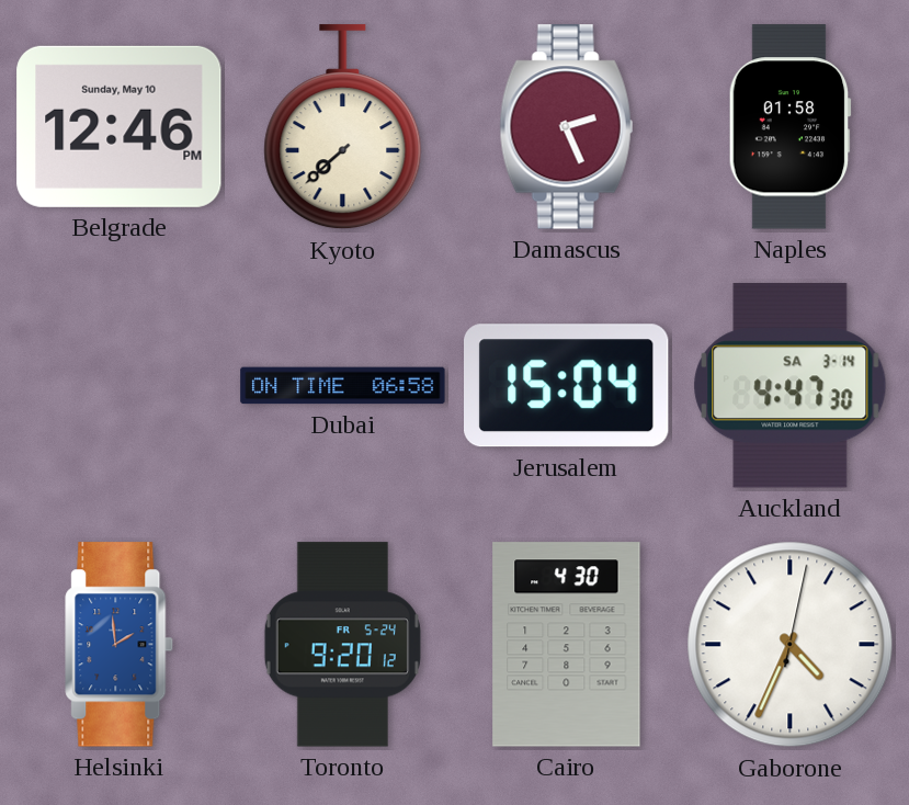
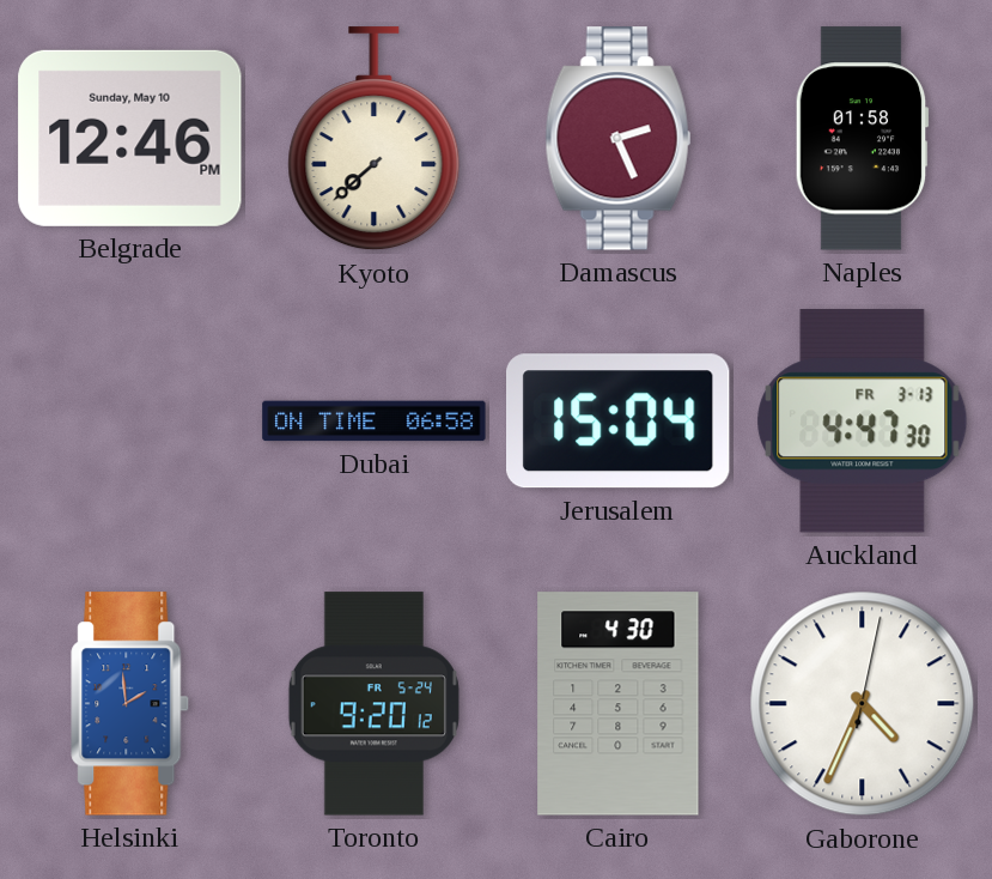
Auckland date: SA 3-14 -> FR 3-13
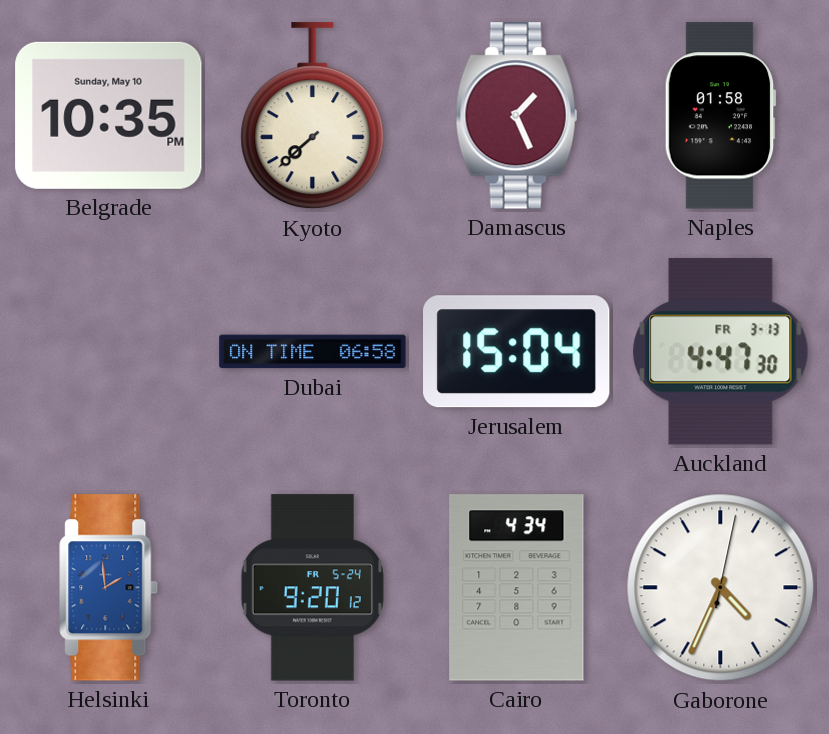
Belgrade: 12:46 -> 10:35
Damascus: 2:26 -> 1:26
Cairo: 4:30 -> 4:34
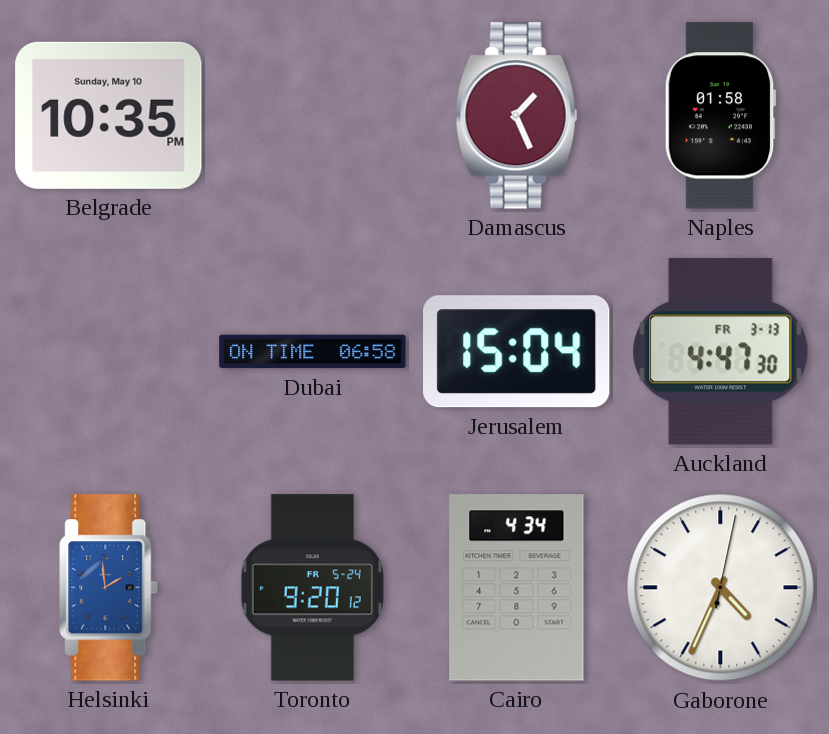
Kyoto: 7:38 -> none
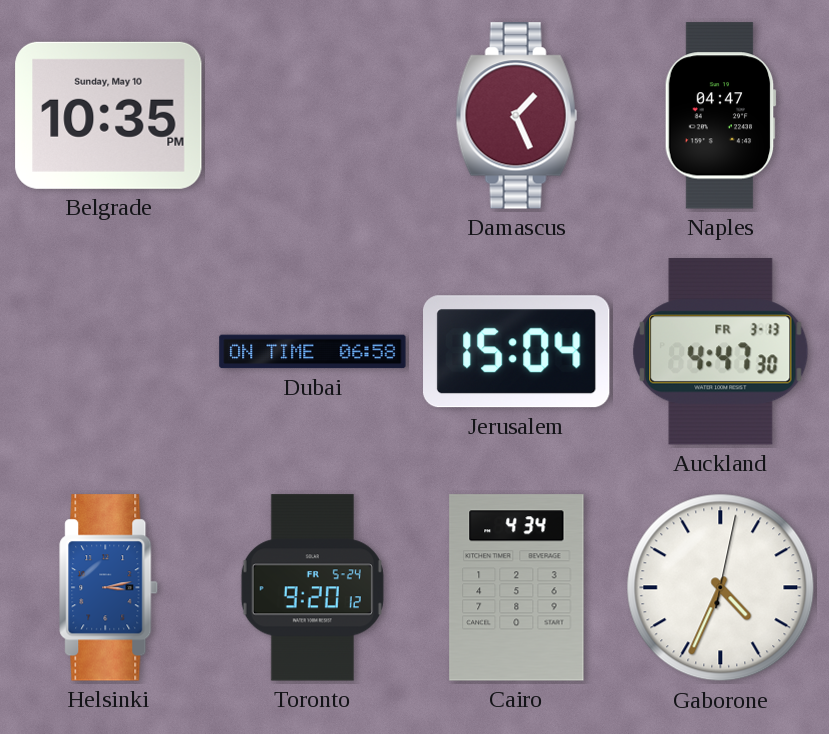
Naples: 01:58 -> 04:47
Helsinki: 1:59 -> 3:13
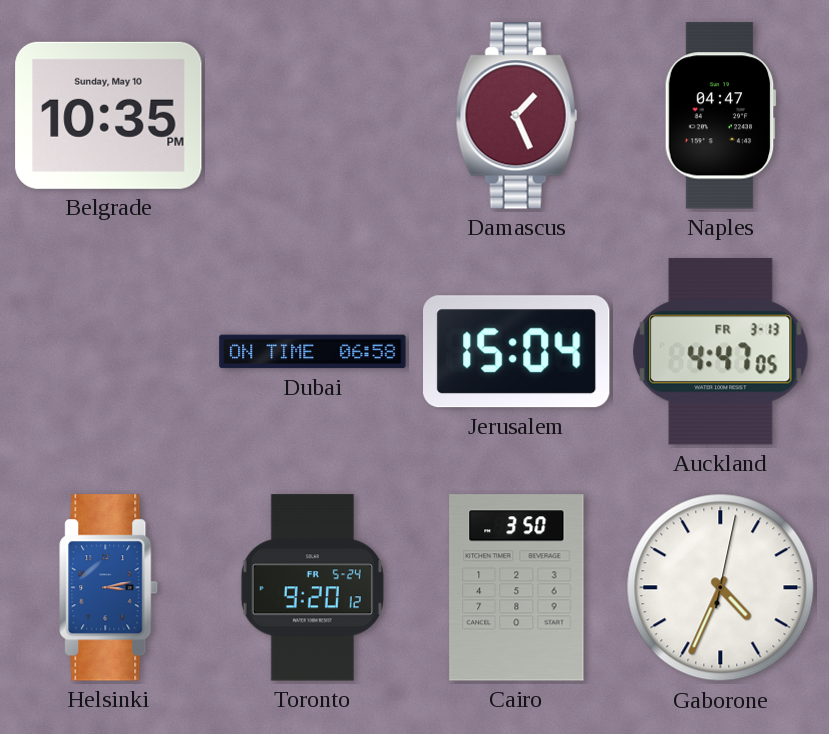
Auckland: 4:47:30 -> 4:47:05
Cairo: 4:34 -> 3:50
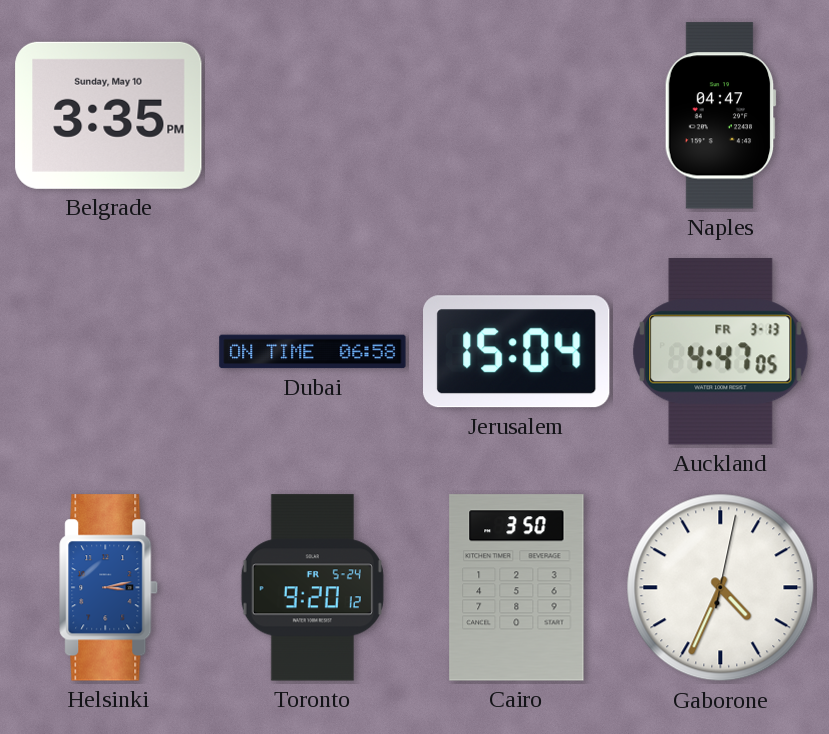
Belgrade: 10:35 -> 3:35
Damascus: 1:26 -> none
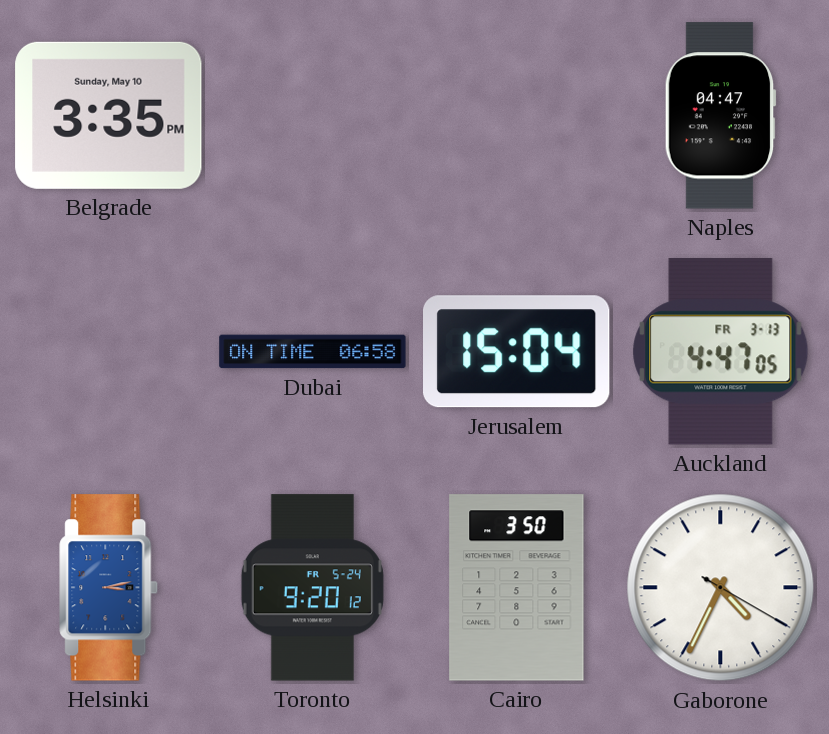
Gaborone: 4:34:02 -> 4:34:20
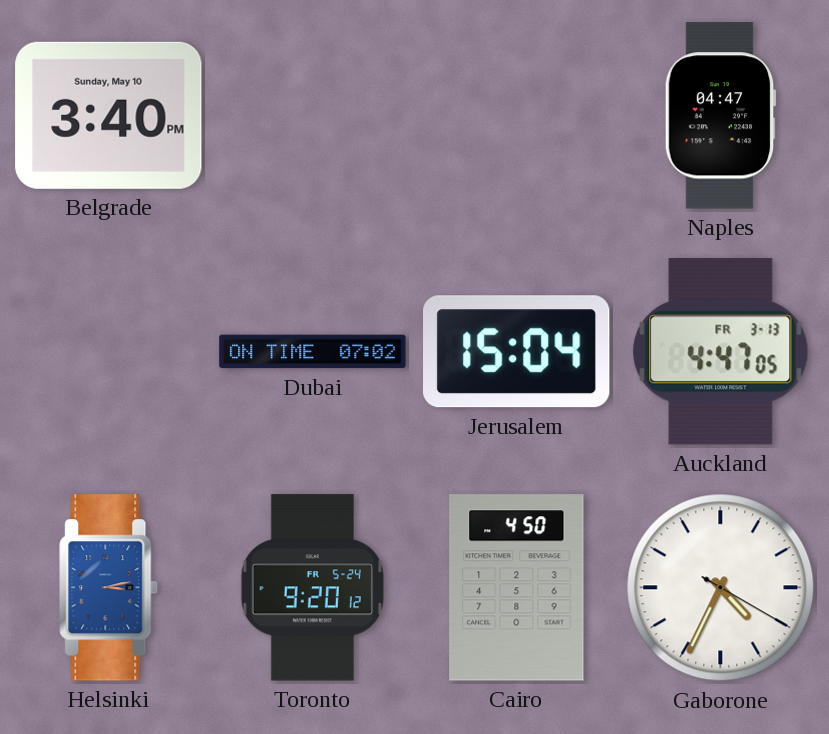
Belgrade: 3:35 -> 3:40
Dubai: 06:58 -> 07:02
Cairo: 3:50 -> 4:50
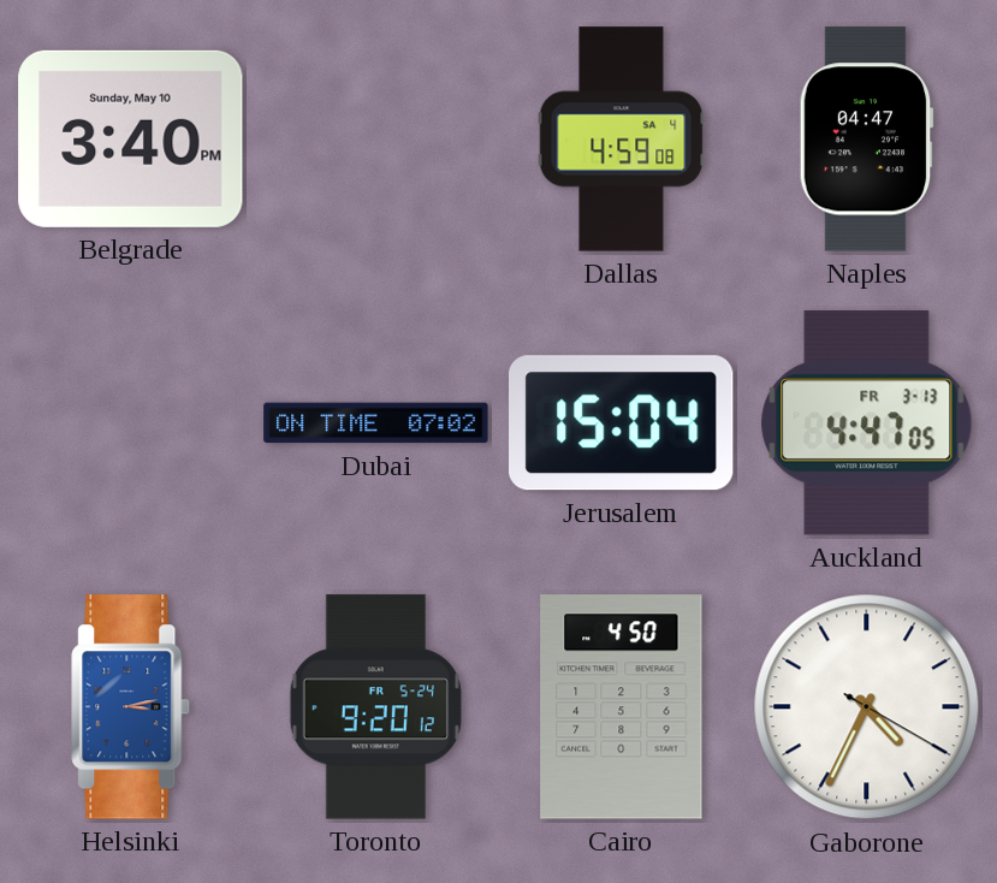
Dallas: none -> 4:59
